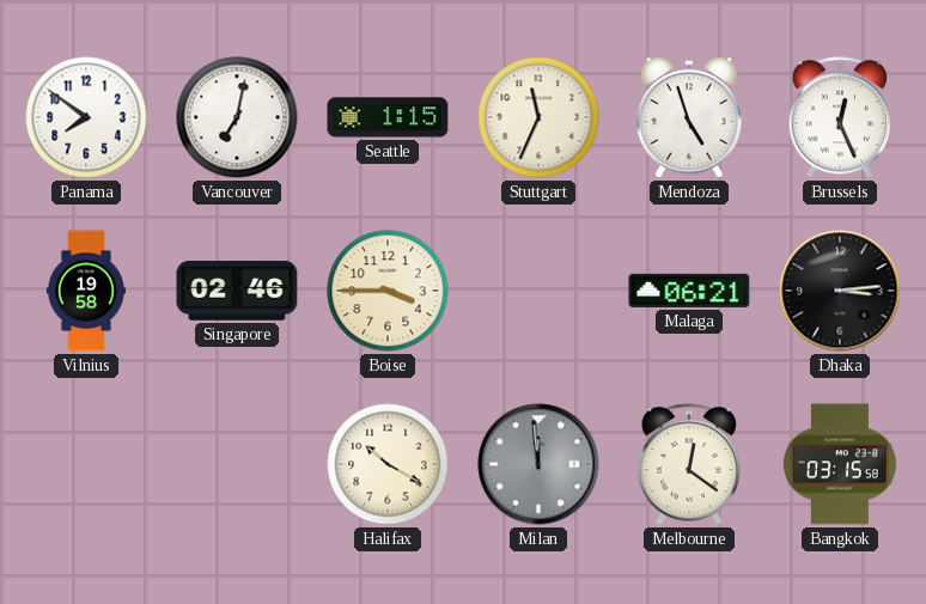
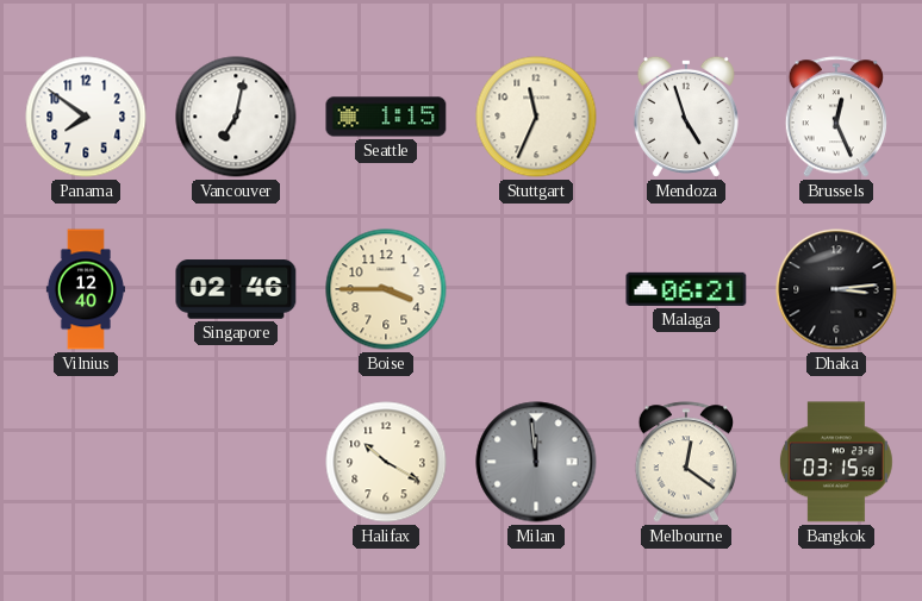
Vilnius: 19:58 -> 12:40
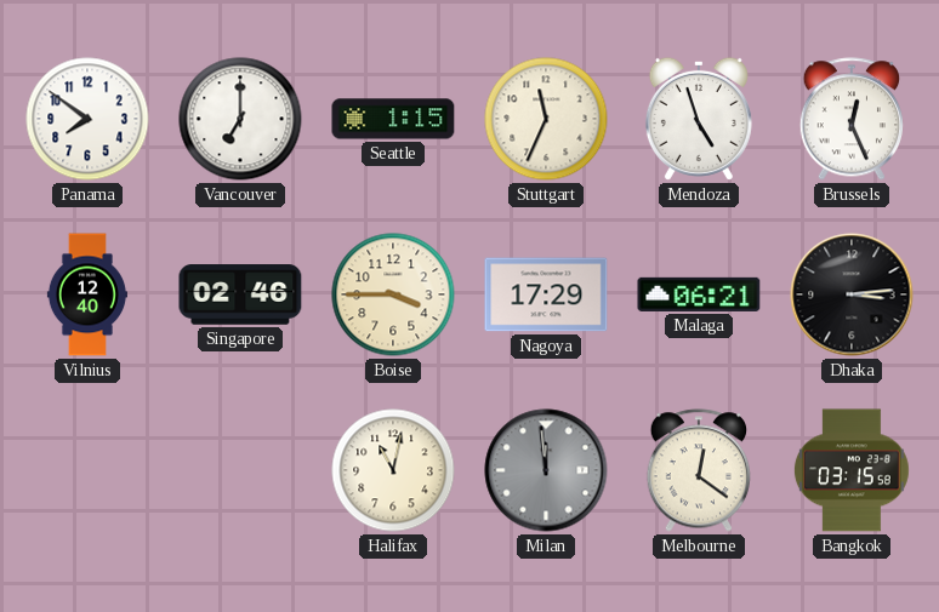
Vancouver: 7:02 -> 7:00
Nagoya: none -> 17:29
Halifax: 10:20 -> 11:02
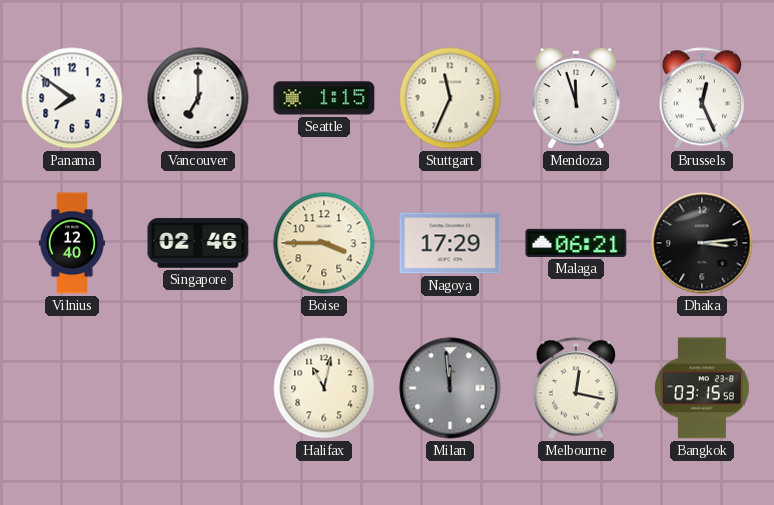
Mendoza: 4:57 -> 11:57
Melbourne: 12:21 -> 12:17
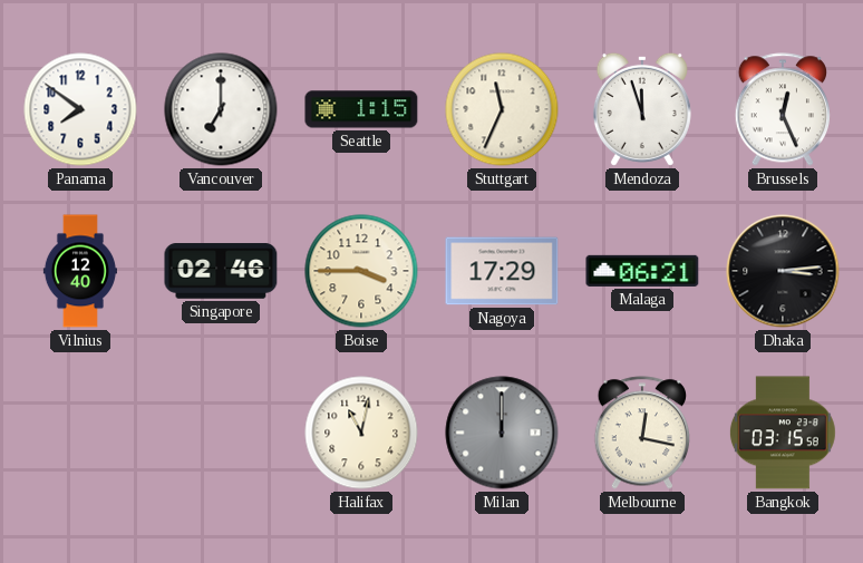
Milan: 11:59 -> 12:00
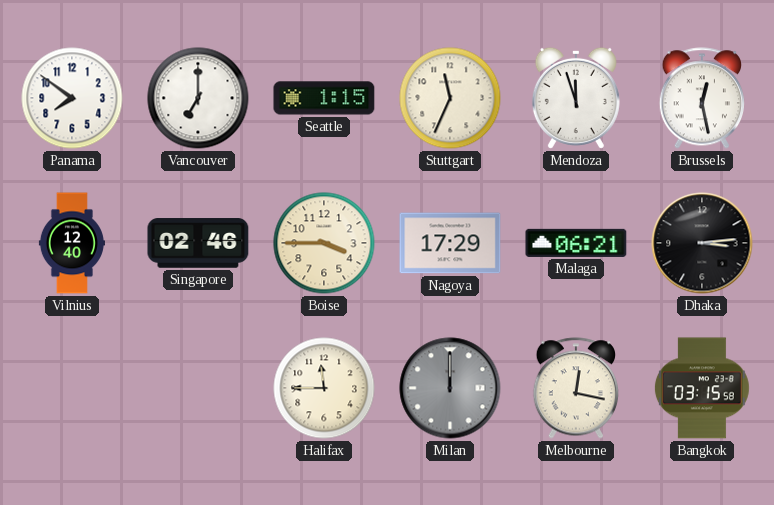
Brussels: 12:26 -> 12:28
Halifax: 11:02 -> 11:45
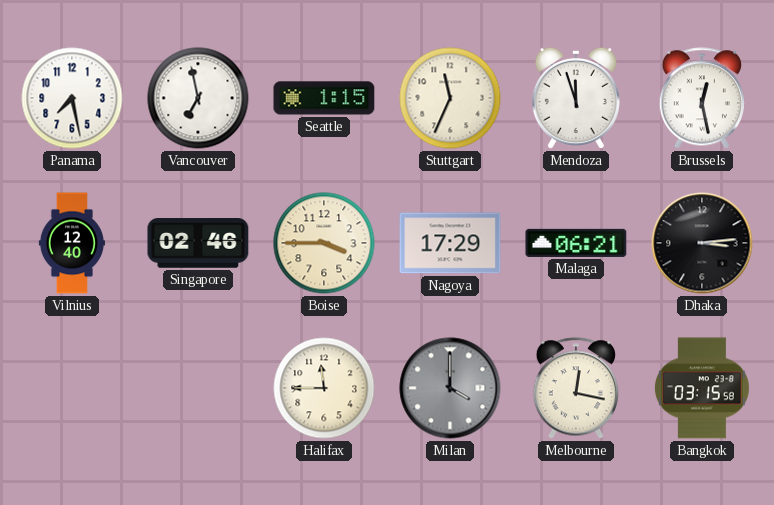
Panama: 7:51 -> 7:28
Vancouver: 7:00 -> 6:58
Milan: 12:00 -> 4:00
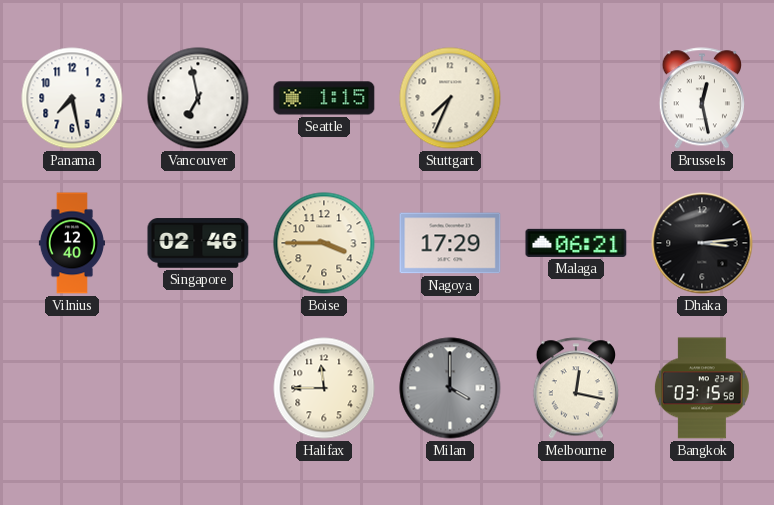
Stuttgart: 11:34 -> 7:34
Mendoza: 11:57 -> none
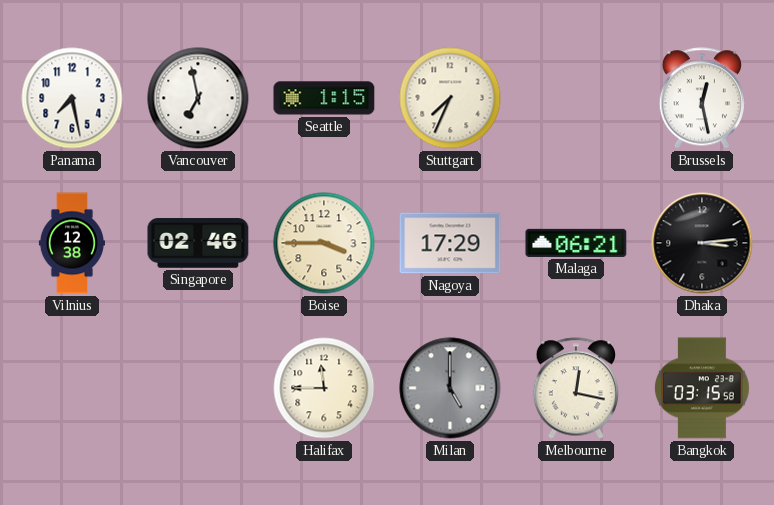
Vilnius: 12:40 -> 12:38
Milan: 4:00 -> 5:00
